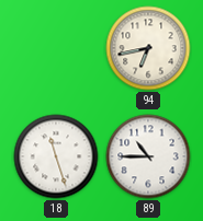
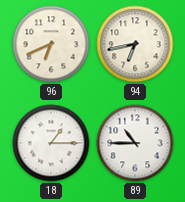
96: none -> 6:41
18: 11:27 -> 1:15
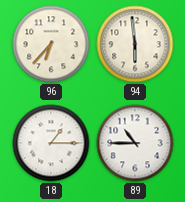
96: 6:41 -> 6:37
94: 6:43 -> 5:59
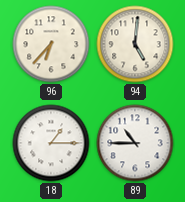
94: 5:59 -> 5:01
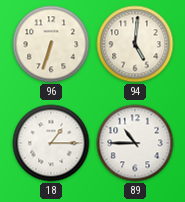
96: 6:37 -> 6:33
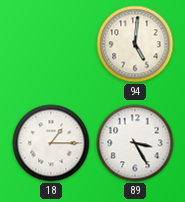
96: 6:33 -> none
89: 10:45 -> 3:25
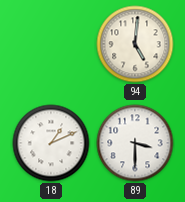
18: 1:15 -> 1:11
89: 3:25 -> 3:30
